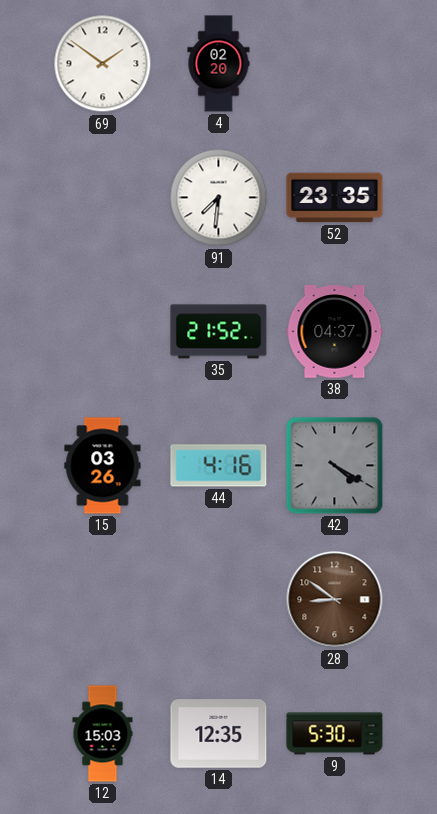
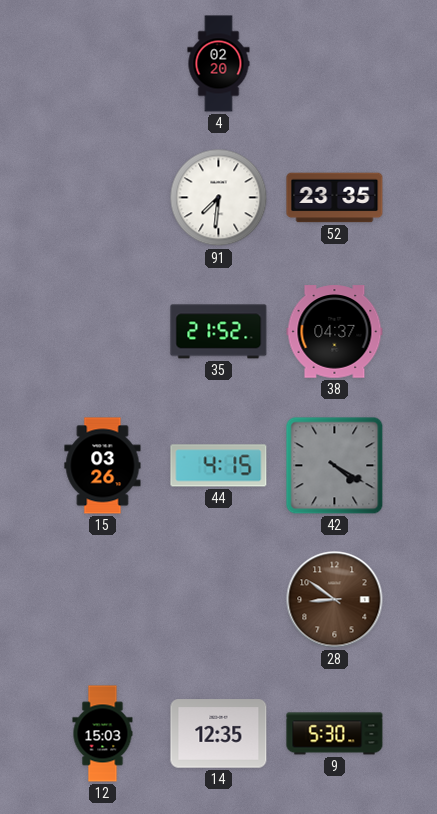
69: 1:51 -> none
44: 4:16 -> 4:15
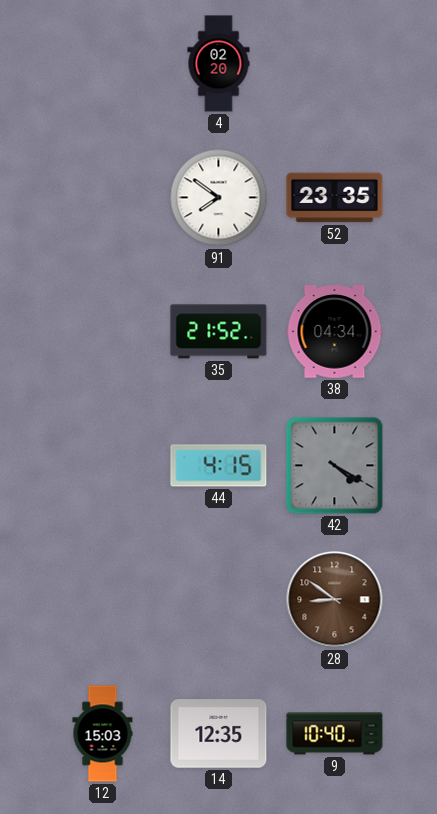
91: 7:31 -> 7:51
38: 04:37 -> 04:34
15: 03:26 -> none
9: 5:30 -> 10:40
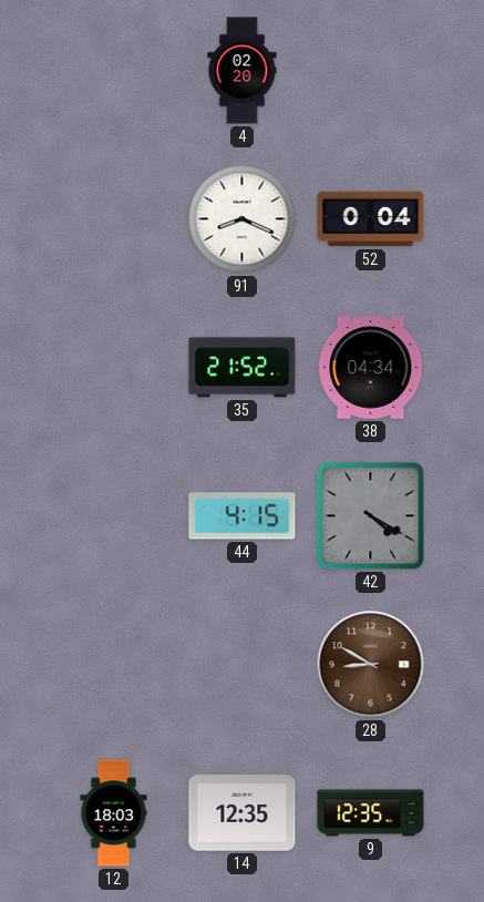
91: 7:51 -> 8:19
52: 23:35 -> 0:04
28: 8:51 -> 8:50
12: 15:03 -> 18:03
9: 10:40 -> 12:35
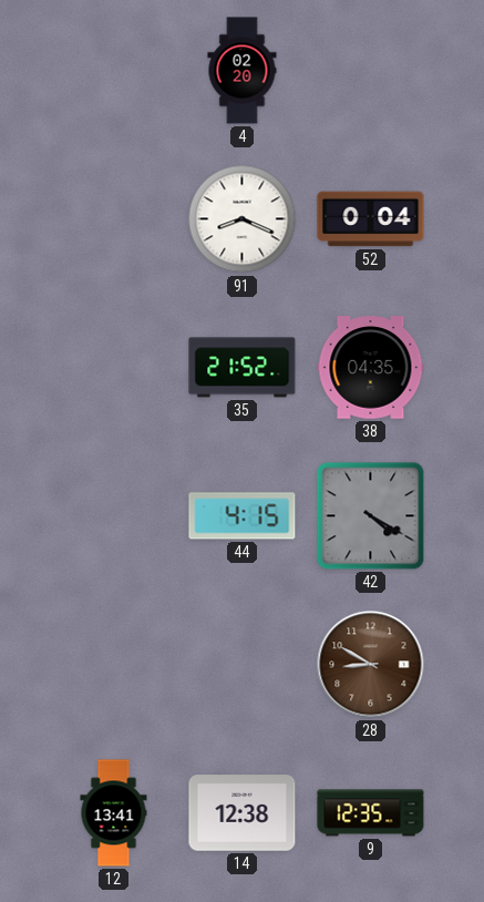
38: 04:34 -> 04:35
12: 18:03 -> 13:41
14: 12:35 -> 12:38
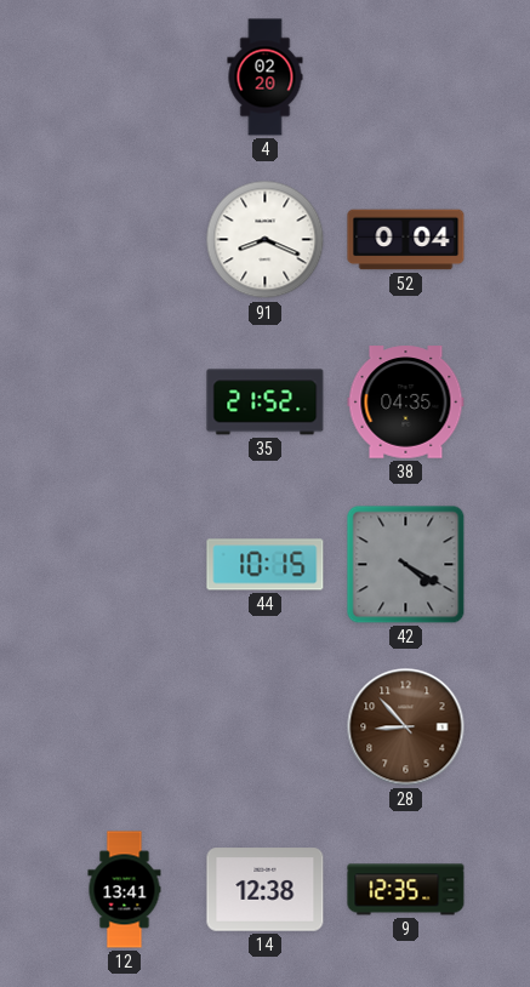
44: 4:15 -> 10:15
28: 8:50 -> 8:53
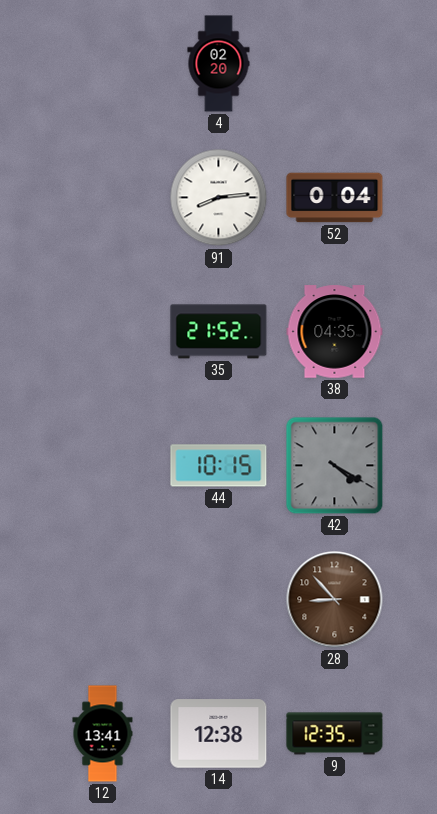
91: 8:19 -> 8:14
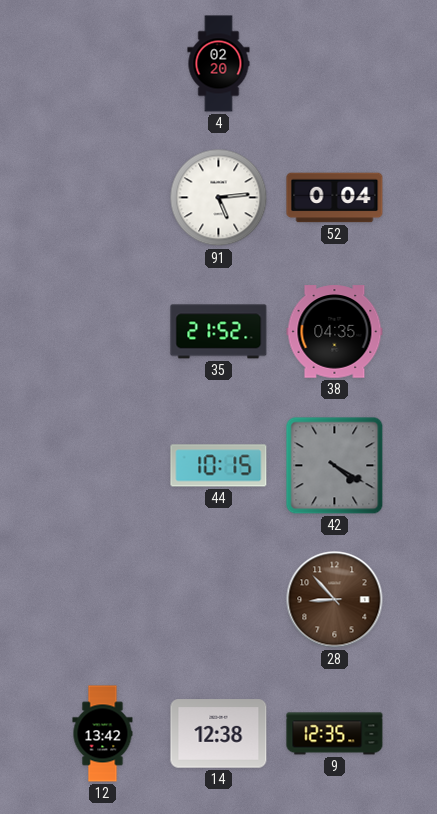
91: 8:14 -> 5:14
12: 13:41 -> 13:42
